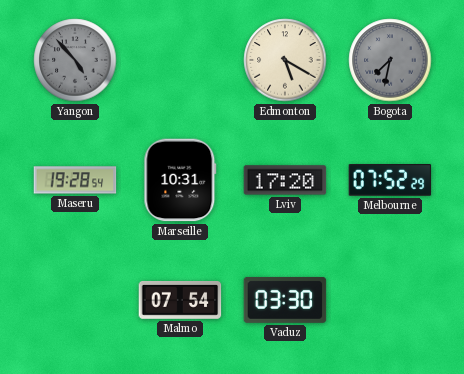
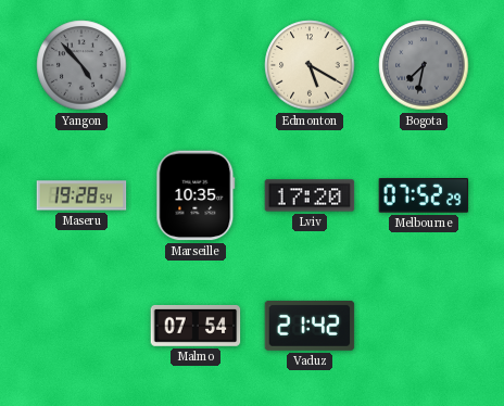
Marseille: 10:31 -> 10:35
Vaduz: 03:30 -> 21:42
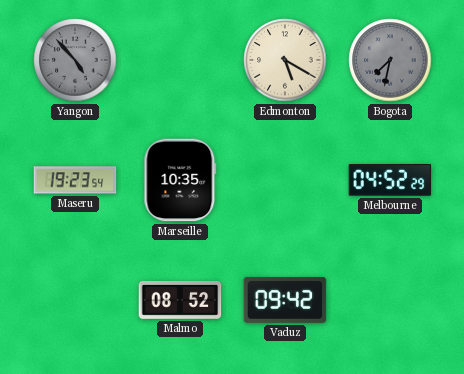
Maseru: 19:28 -> 19:23
Lviv: 17:20 -> none
Melbourne: 07:52 -> 04:52
Malmo: 07:54 -> 08:52
Vaduz: 21:42 -> 09:42
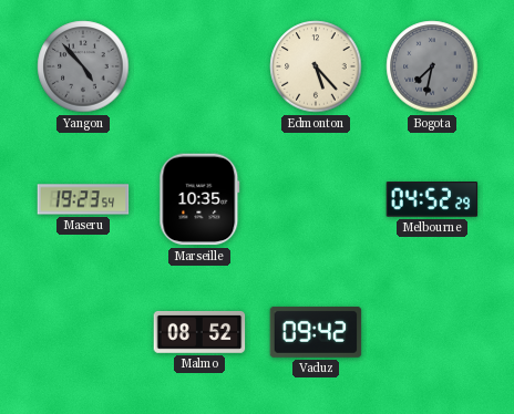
Edmonton: 5:20 -> 5:23
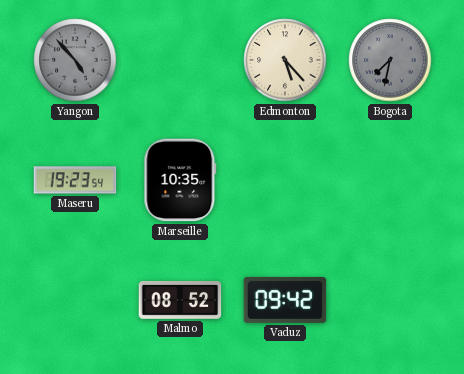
Melbourne: 04:52 -> none
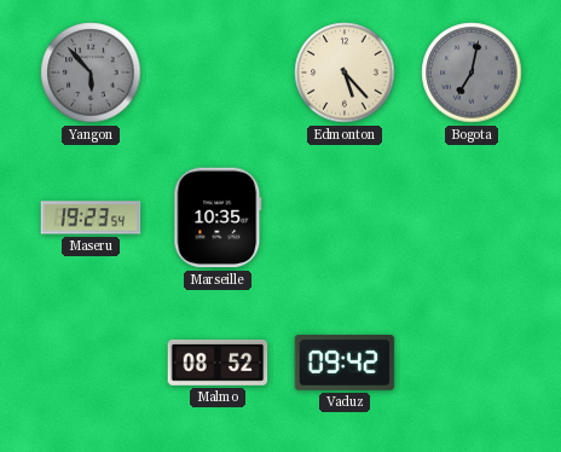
Yangon: 4:53 -> 5:53
Bogota: 7:32 -> 7:02
